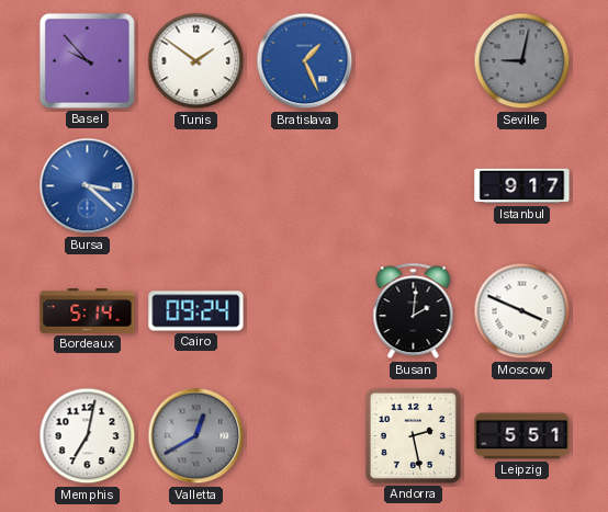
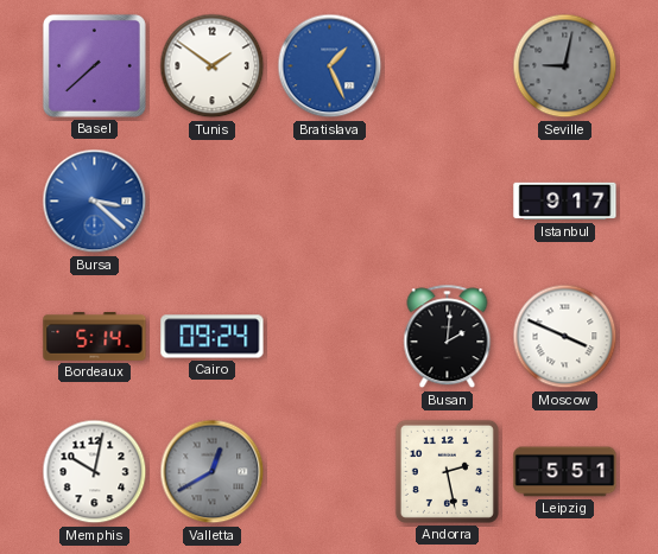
Basel: 9:53 -> 7:38
Memphis: 7:02 -> 10:02
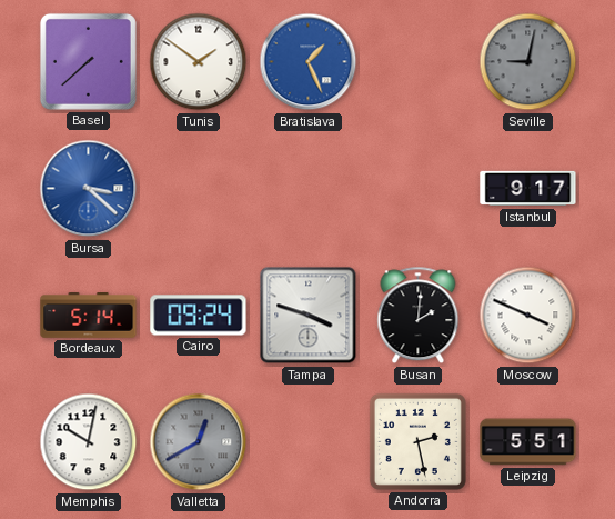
Tampa: none -> 3:48
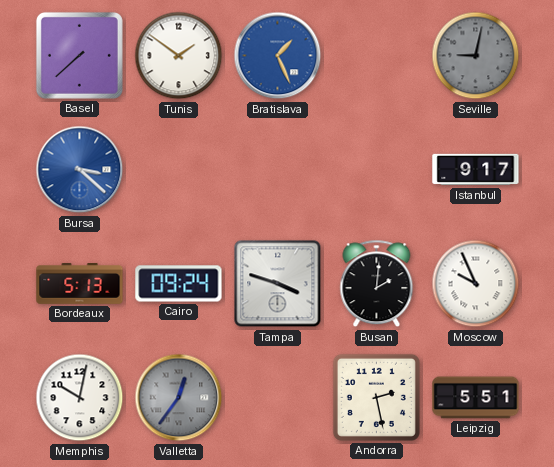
Bordeaux: 5:14 -> 5:13
Moscow: 3:49 -> 9:56
Valletta: 12:40 -> 12:36
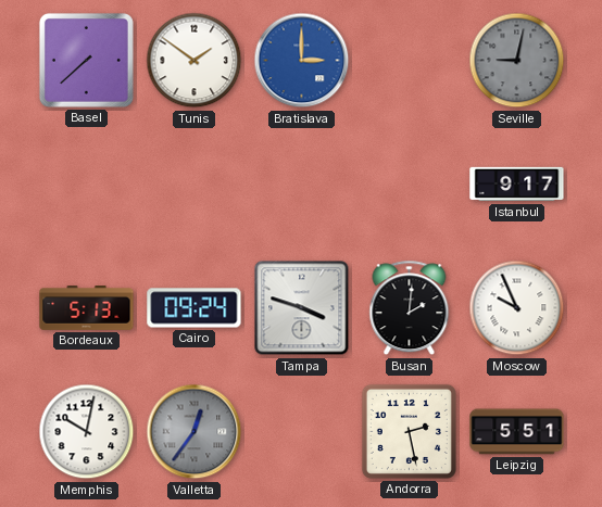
Bratislava: 1:26 -> 3:00
Bursa: 3:22 -> none
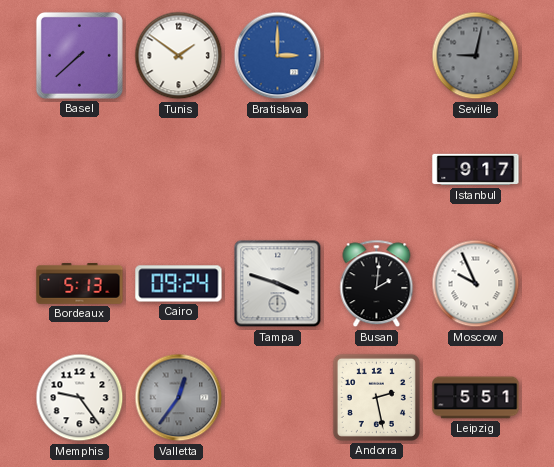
Memphis: 10:02 -> 9:24
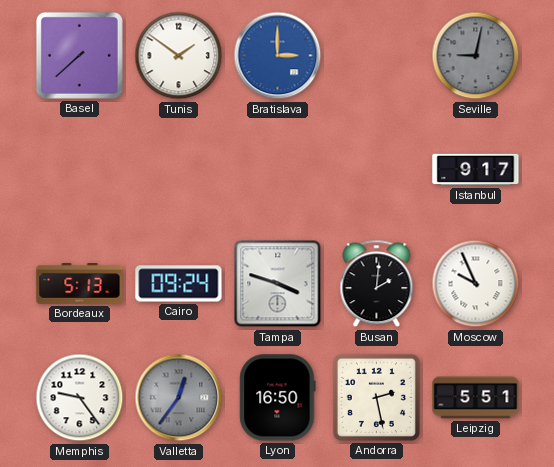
Lyon: none -> 16:50
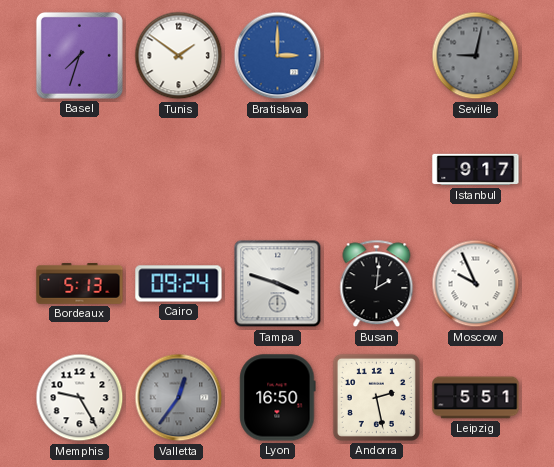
Basel: 7:38 -> 7:33
Memphis: 9:24 -> 9:25
